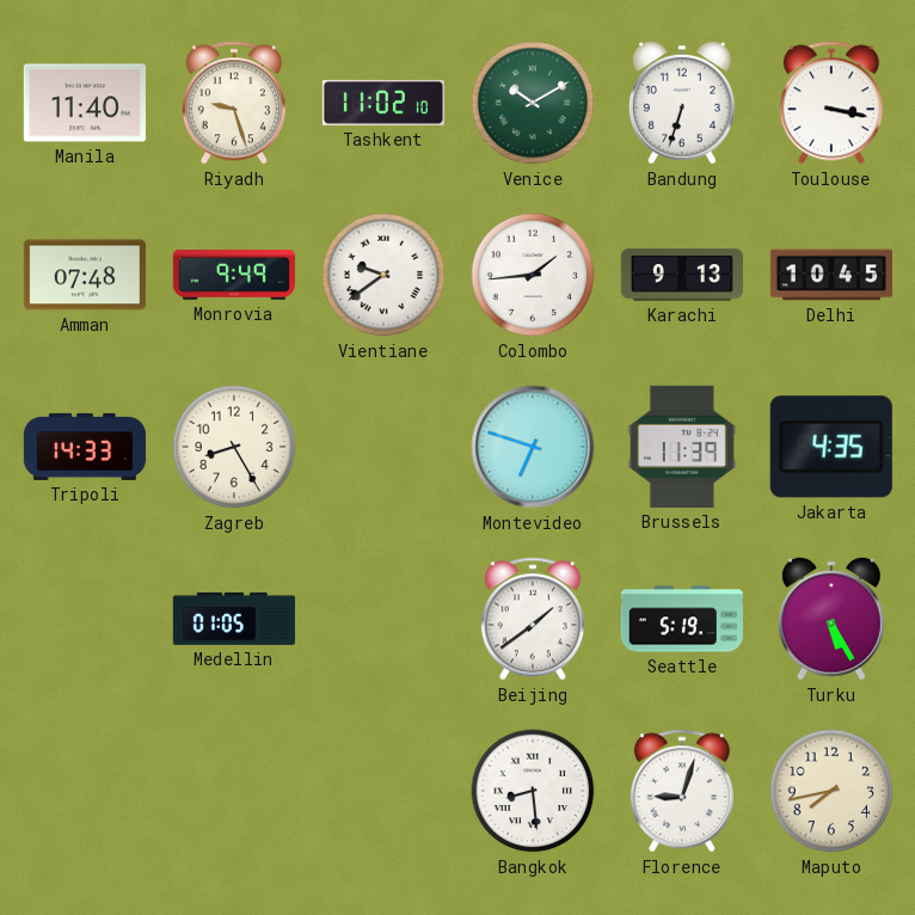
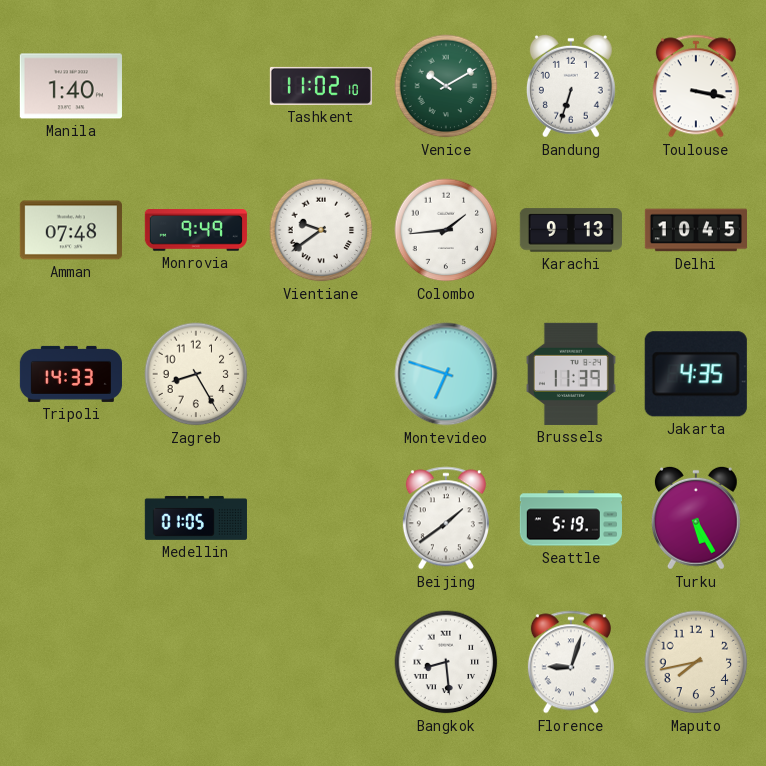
Manila: 11:40 -> 1:40
Riyadh: 9:27 -> none
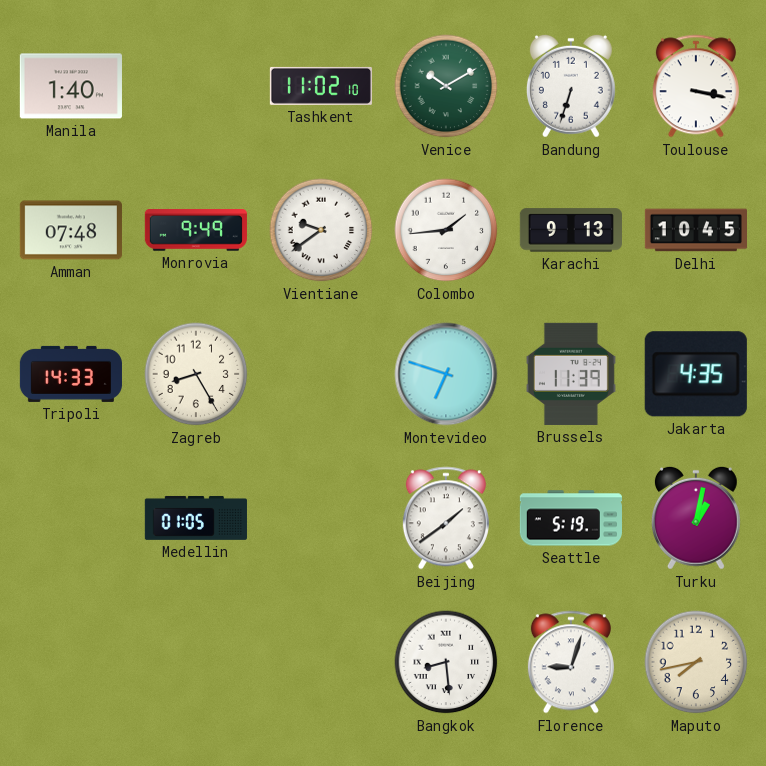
Turku: 5:25 -> 1:02
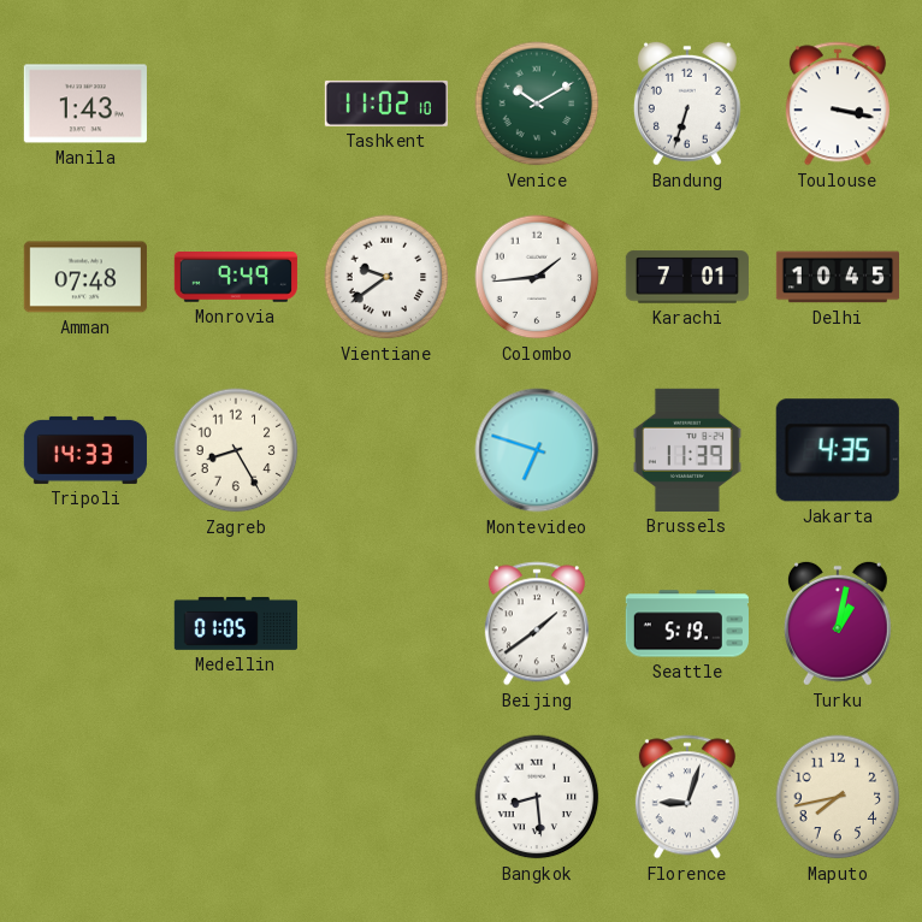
Manila: 1:40 -> 1:43
Karachi: 9:13 -> 7:01
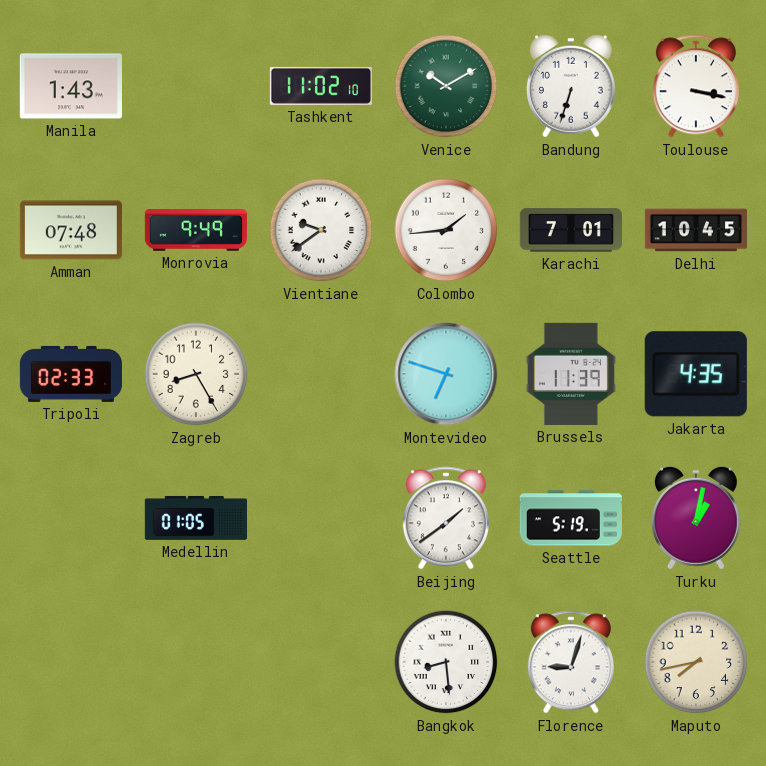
Tripoli: 14:33 -> 02:33
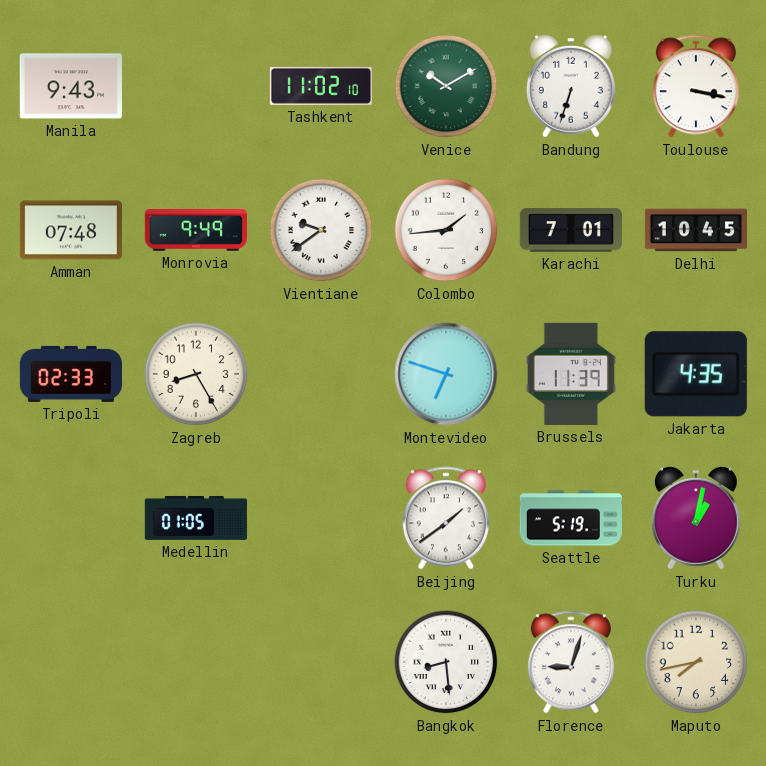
Manila: 1:43 -> 9:43
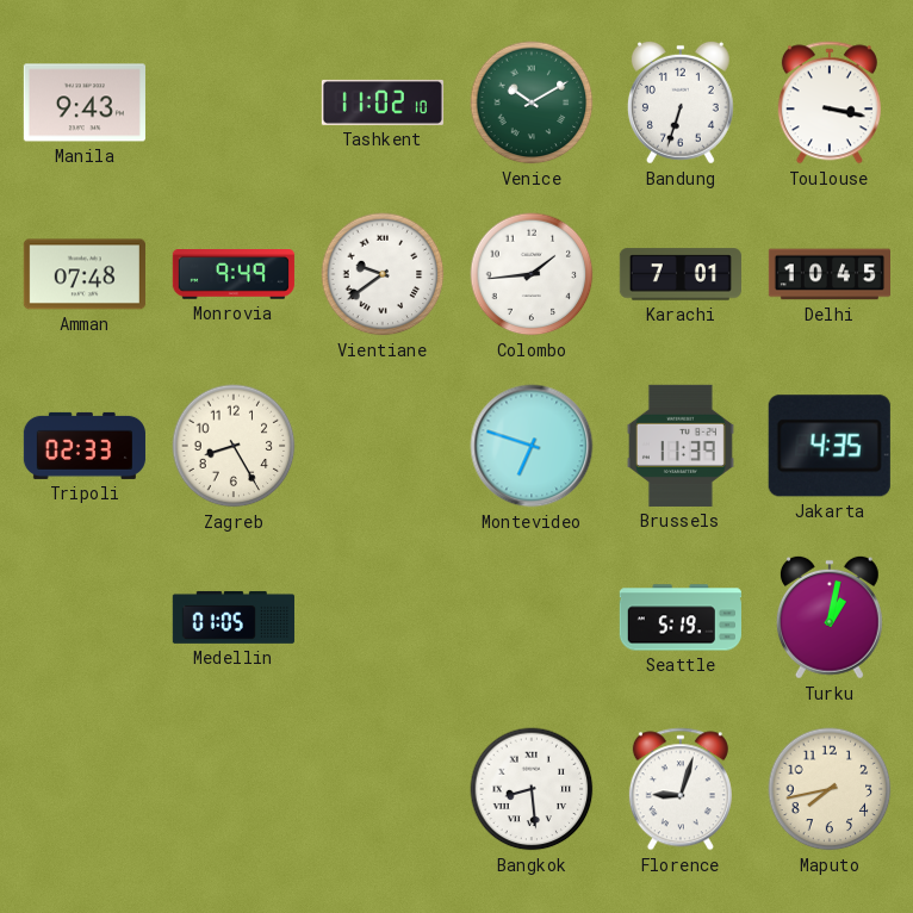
Beijing: 1:39 -> none
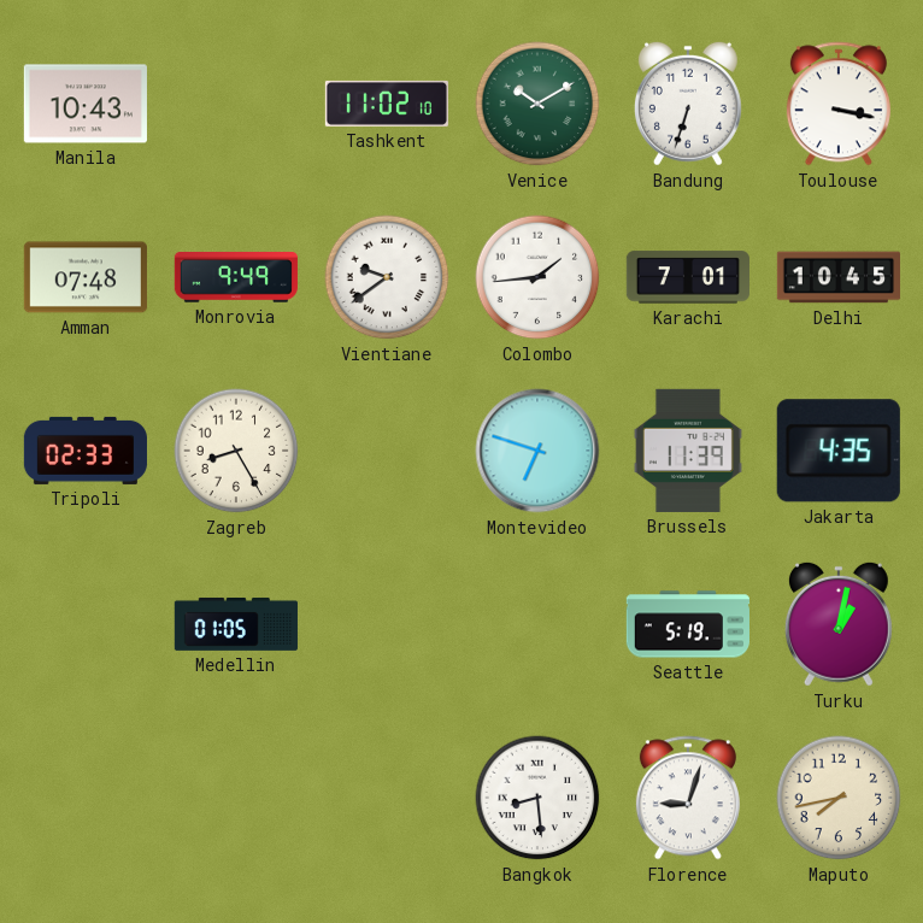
Manila: 9:43 -> 10:43
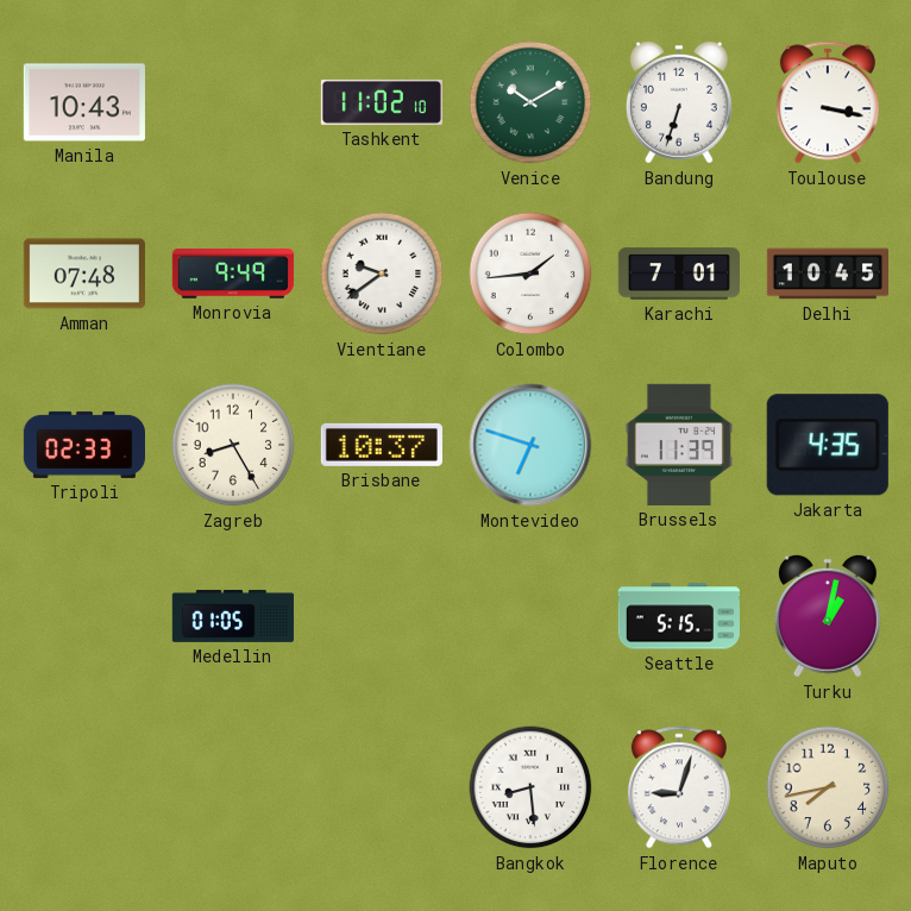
Brisbane: none -> 10:37
Seattle: 5:19 -> 5:15
